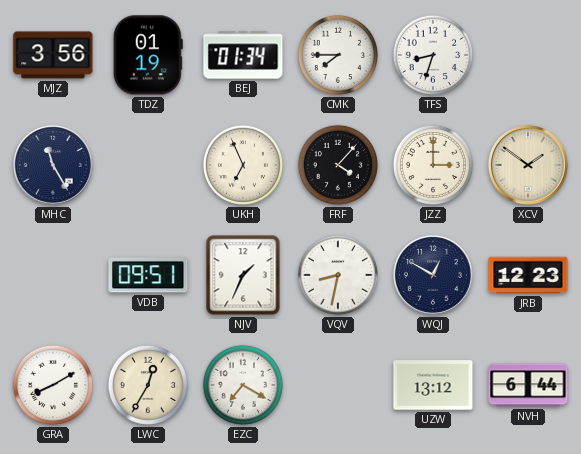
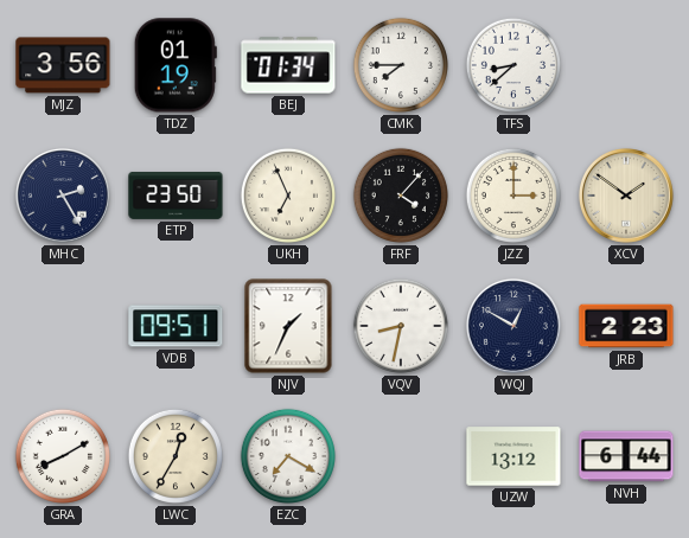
TFS: 8:33 -> 8:38
MHC: 11:25 -> 2:25
ETP: none -> 23:50
JRB: 12:23 -> 2:23
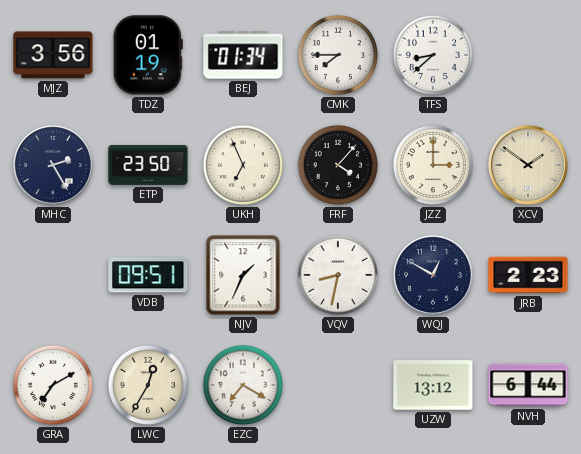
GRA: 8:10 -> 7:10
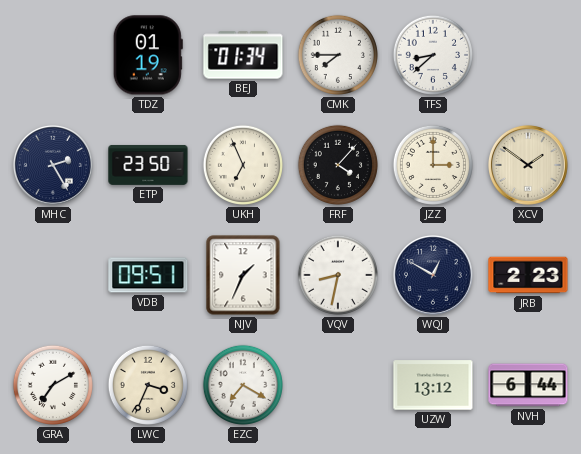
MJZ: 3:56 -> none
LWC: 12:35 -> 3:34
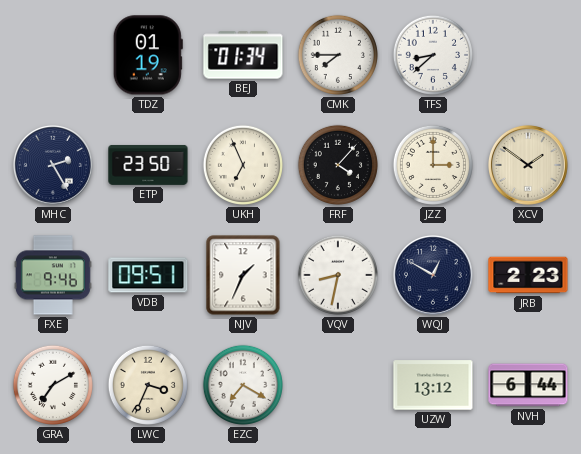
FXE: none -> 9:46
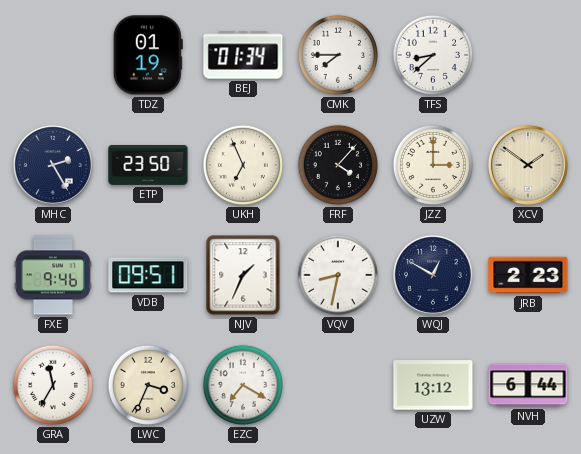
GRA: 7:10 -> 11:35
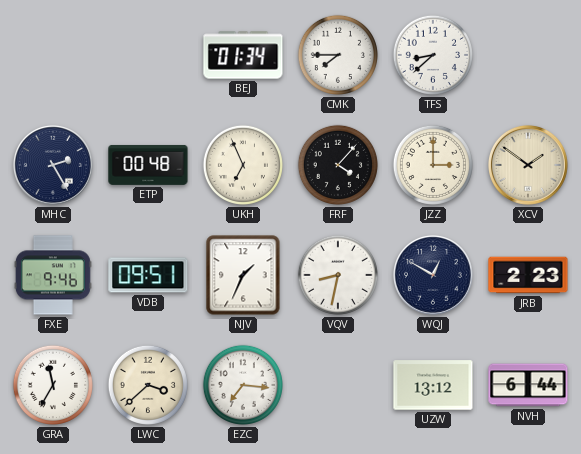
TDZ: 01:19 -> none
ETP: 23:50 -> 00:48
LWC: 3:34 -> 3:38
EZC: 7:20 -> 7:16
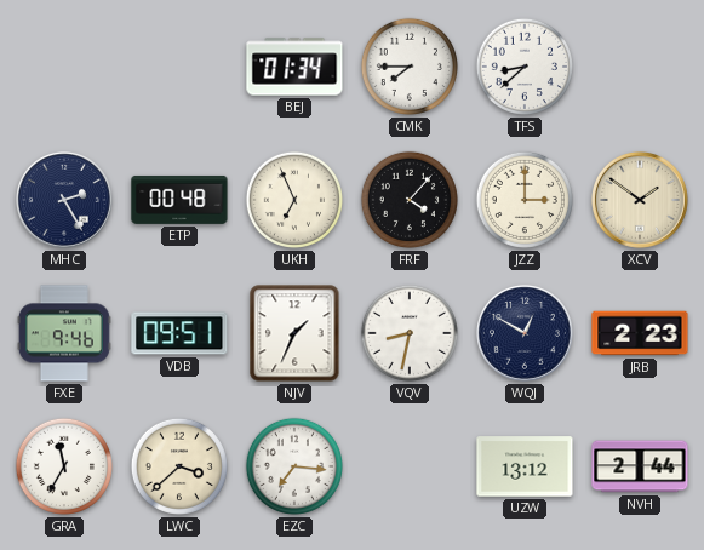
NVH: 6:44 -> 2:44
